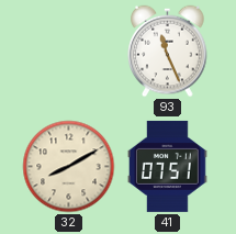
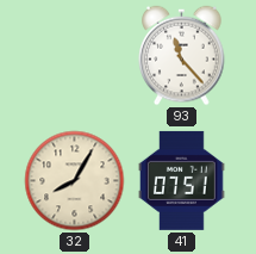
93: 11:26 -> 11:23
32: 8:10 -> 8:05
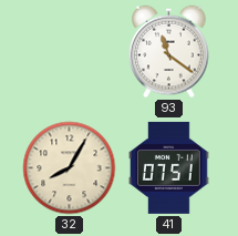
93: 11:23 -> 11:21
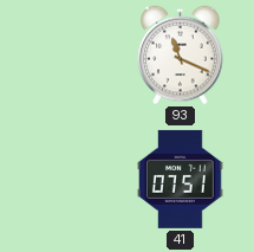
93: 11:21 -> 11:19
32: 8:05 -> none
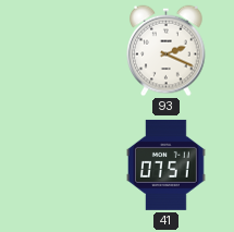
93: 11:19 -> 2:19
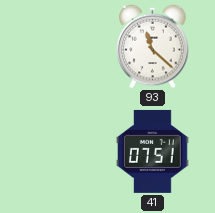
93: 2:19 -> 11:22
